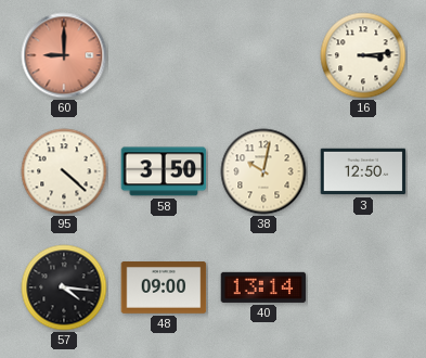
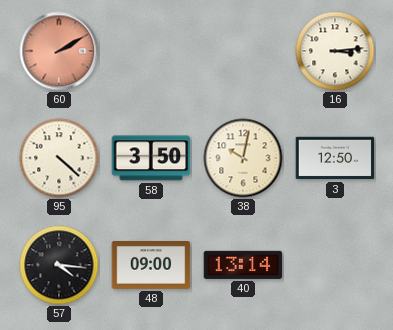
60: 9:00 -> 2:10
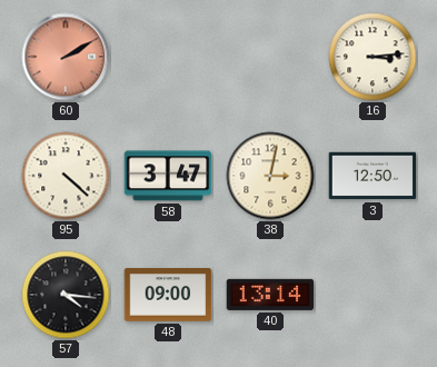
58: 3:50 -> 3:47
38: 10:02 -> 3:02
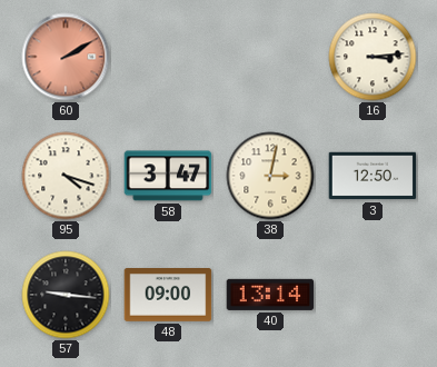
95: 4:22 -> 4:18
57: 4:16 -> 9:16
